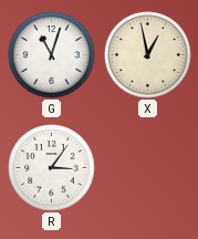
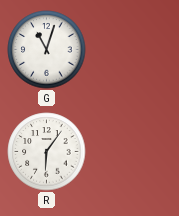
X: 12:58 -> none
R: 3:06 -> 6:06
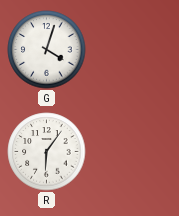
G: 11:03 -> 4:03
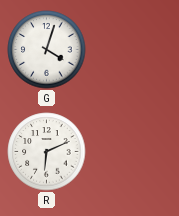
R: 6:06 -> 6:11
